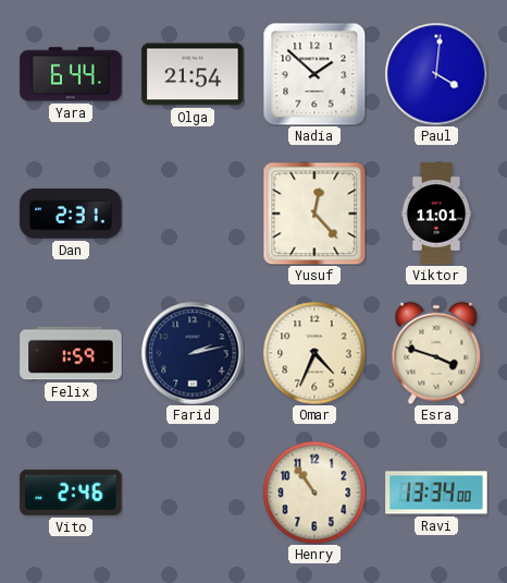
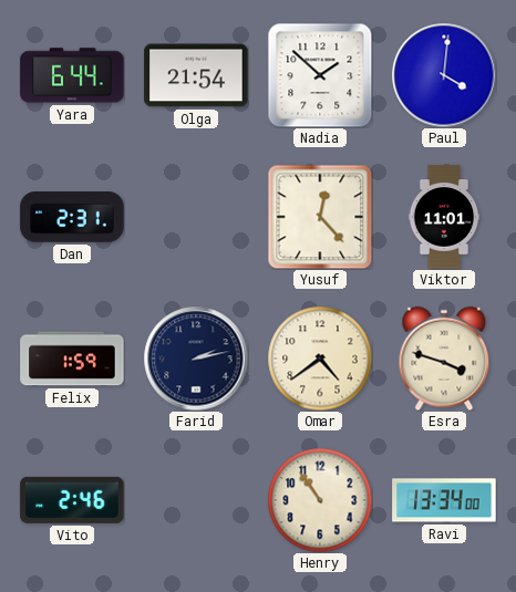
Omar: 4:34 -> 4:39
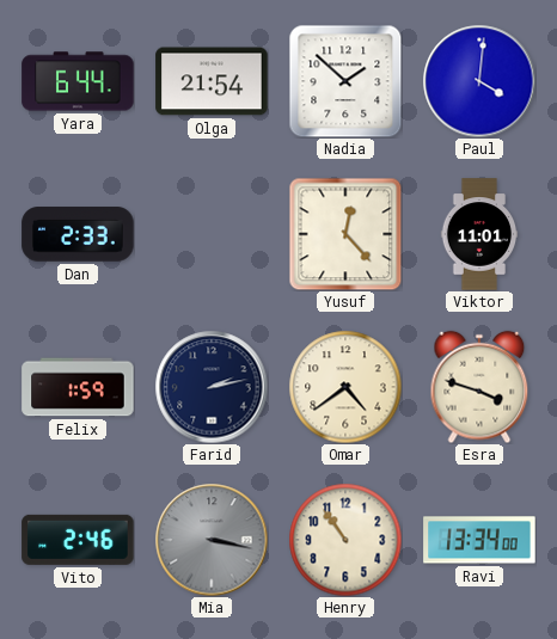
Dan: 2:31 -> 2:33
Mia: none -> 3:17
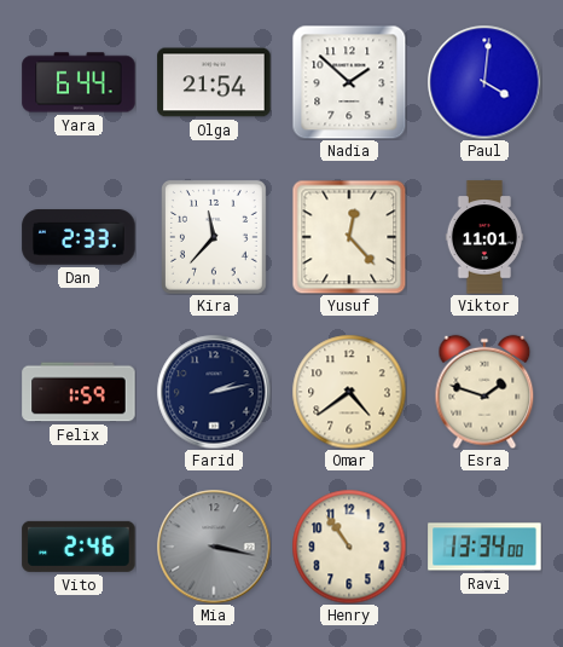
Kira: none -> 11:37
Esra: 3:48 -> 1:48
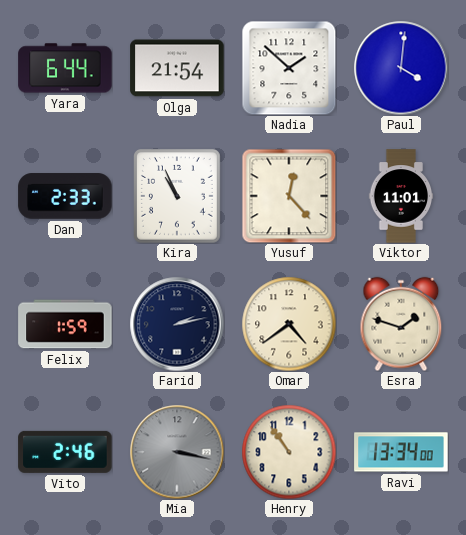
Kira: 11:37 -> 10:56
